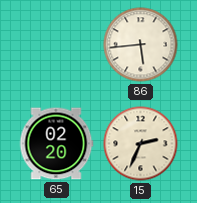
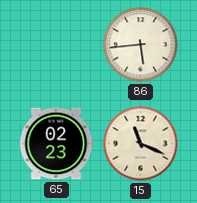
65: 02:20 -> 02:23
15: 2:34 -> 11:19
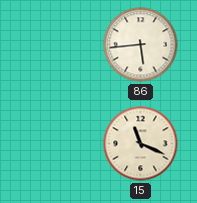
65: 02:23 -> none
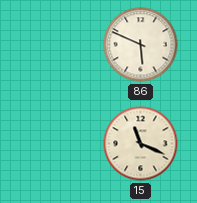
86: 5:44 -> 5:49
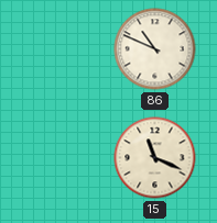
86: 5:49 -> 10:49
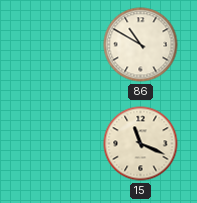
86: 10:49 -> 10:50
